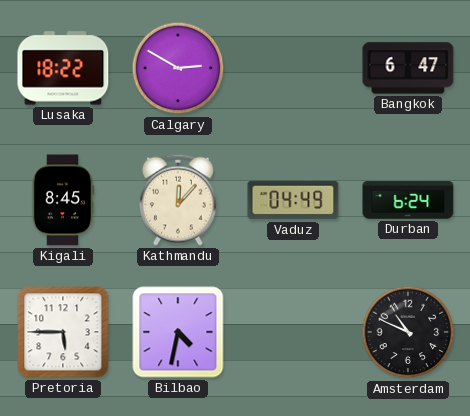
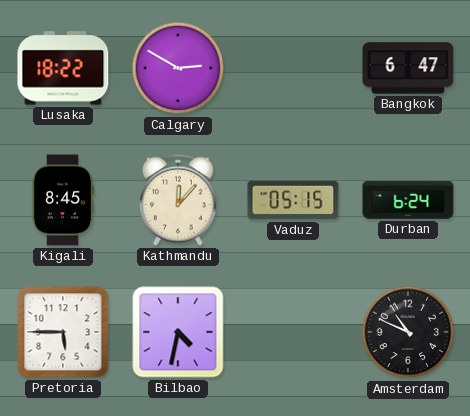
Vaduz: 04:49 -> 05:15
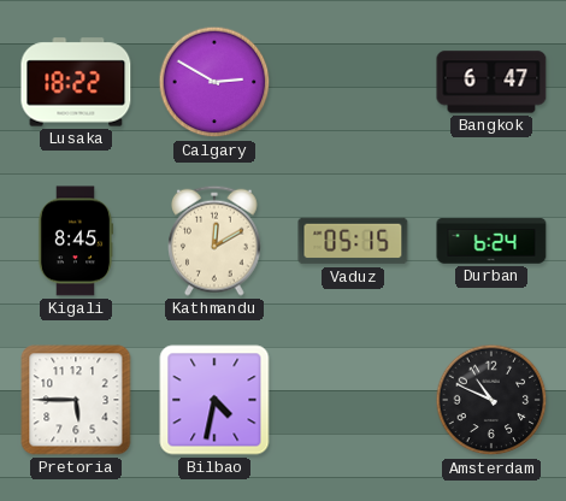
Kathmandu: 12:07 -> 12:10
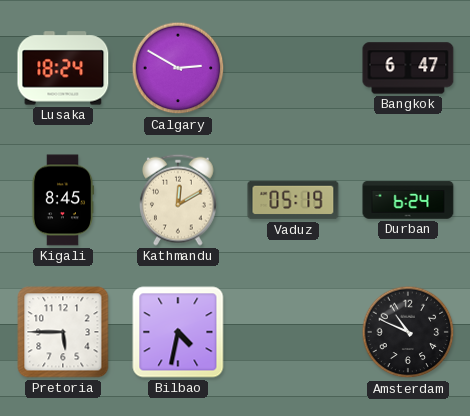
Lusaka: 18:22 -> 18:24
Vaduz: 05:15 -> 05:19
